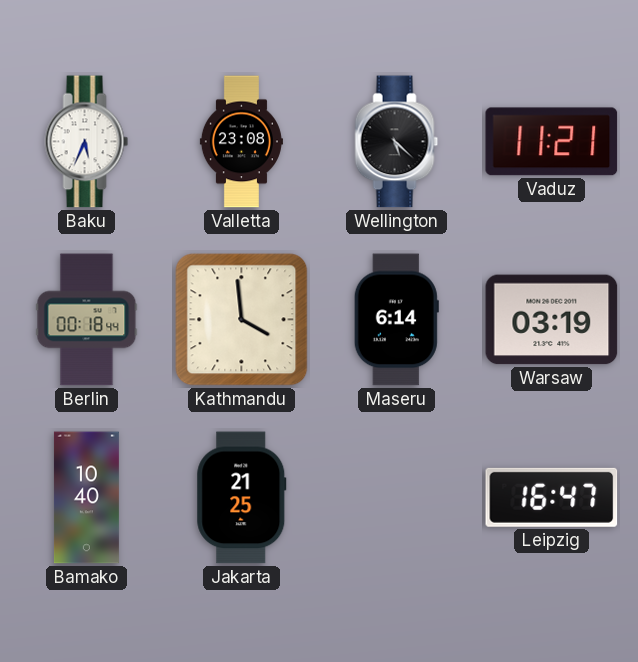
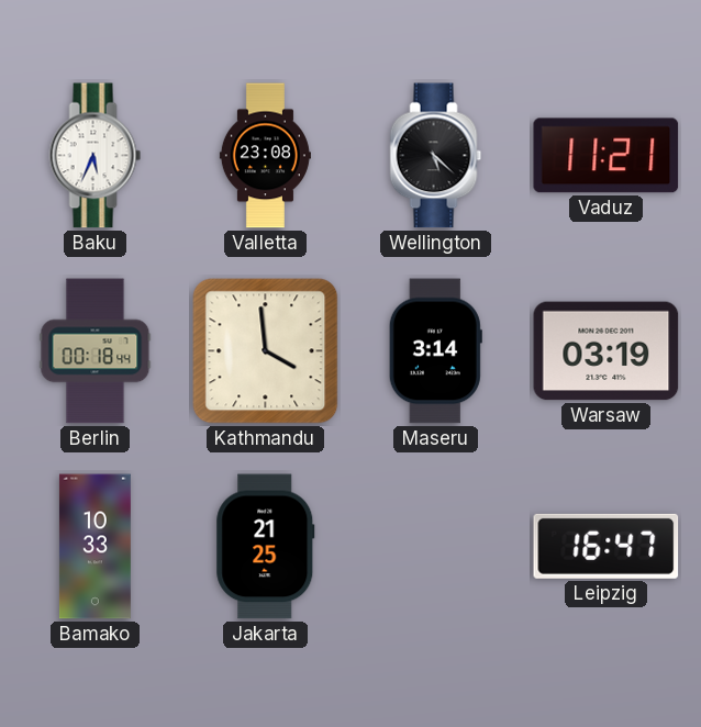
Maseru: 6:14 -> 3:14
Bamako: 10:40 -> 10:33
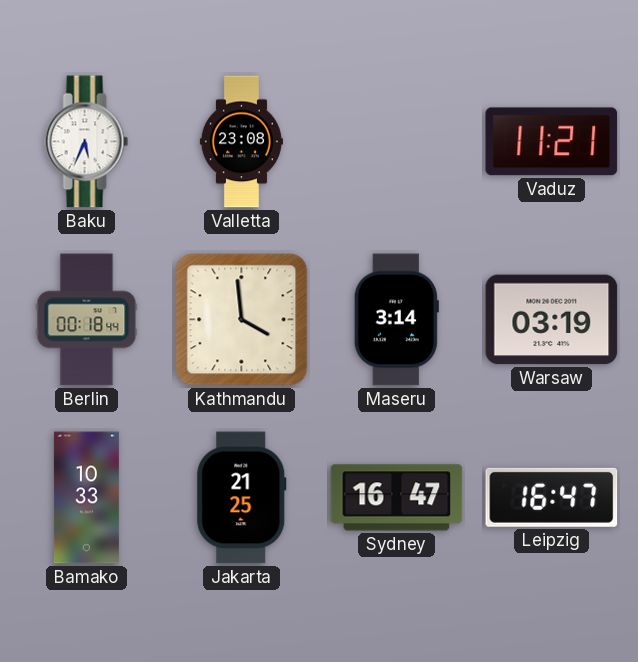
Wellington: 5:22 -> none
Sydney: none -> 16:47
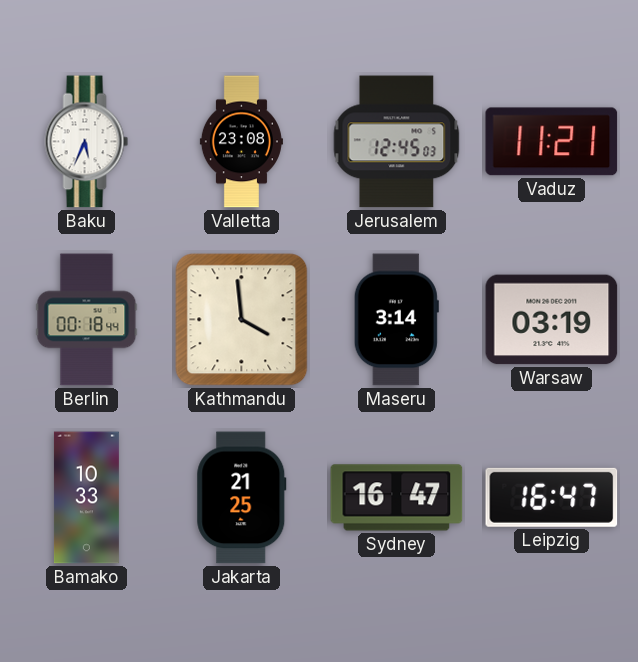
Jerusalem: none -> 12:45
